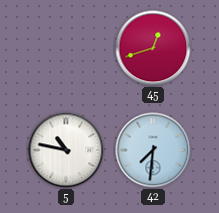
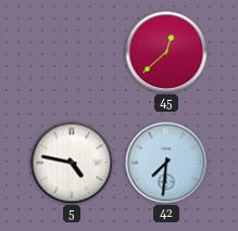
45: 12:42 -> 12:38
5: 10:47 -> 4:47
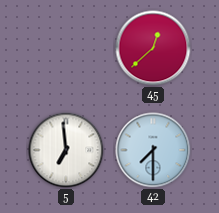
5: 4:47 -> 6:59
42: 7:31 -> 7:30
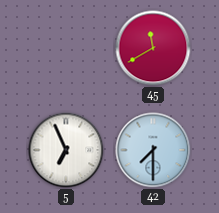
45: 12:38 -> 11:40
5: 6:59 -> 6:56
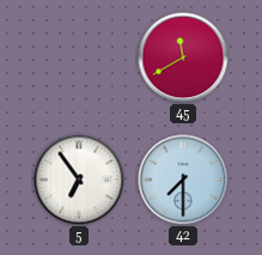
5: 6:56 -> 6:54
